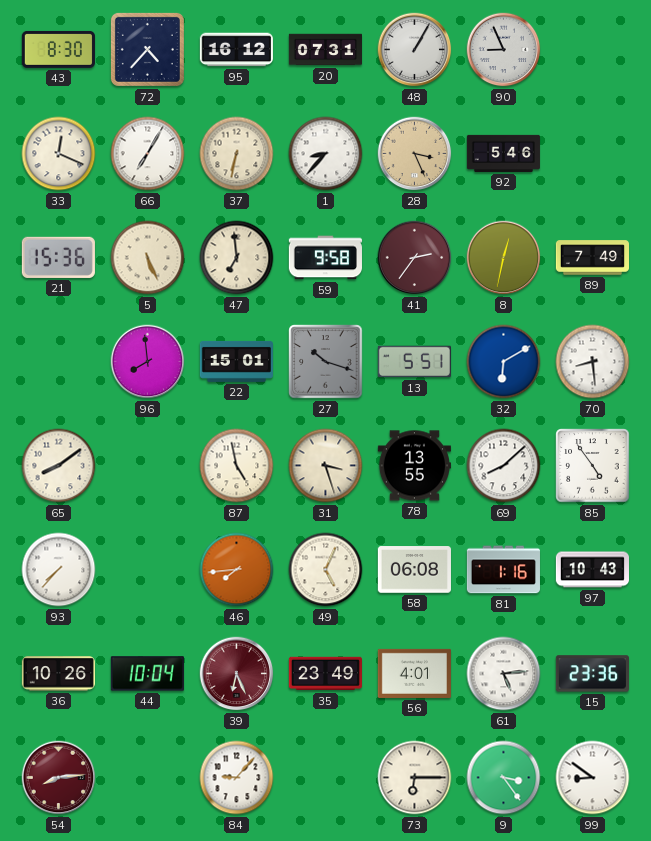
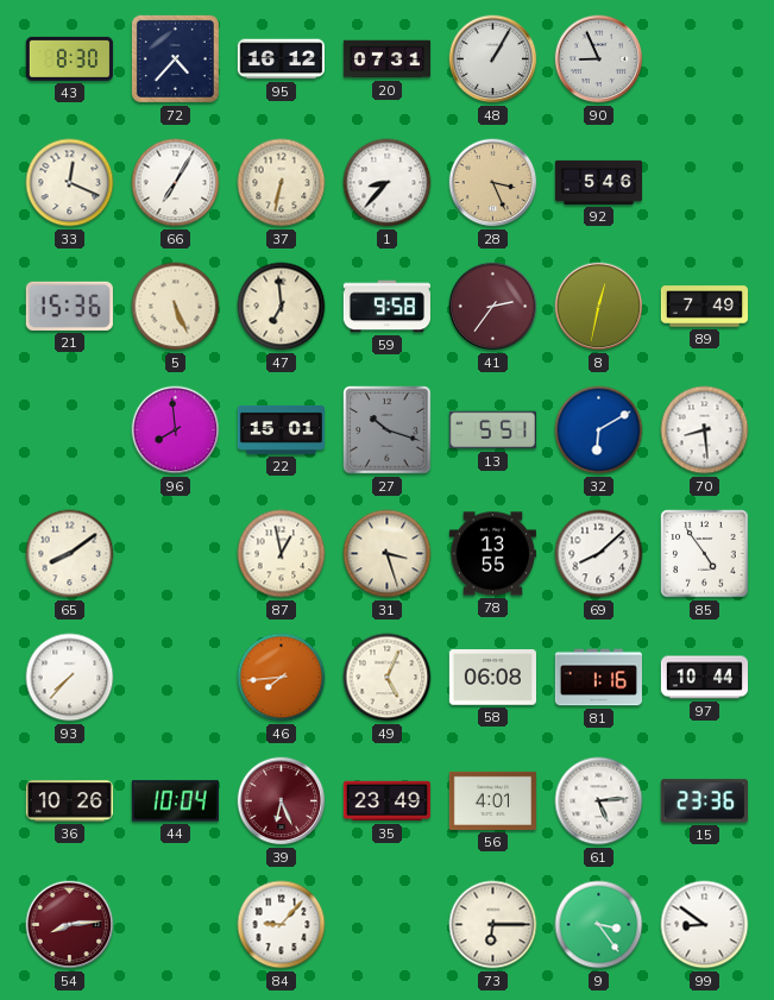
87: 4:58 -> 12:58
97: 10:43 -> 10:44
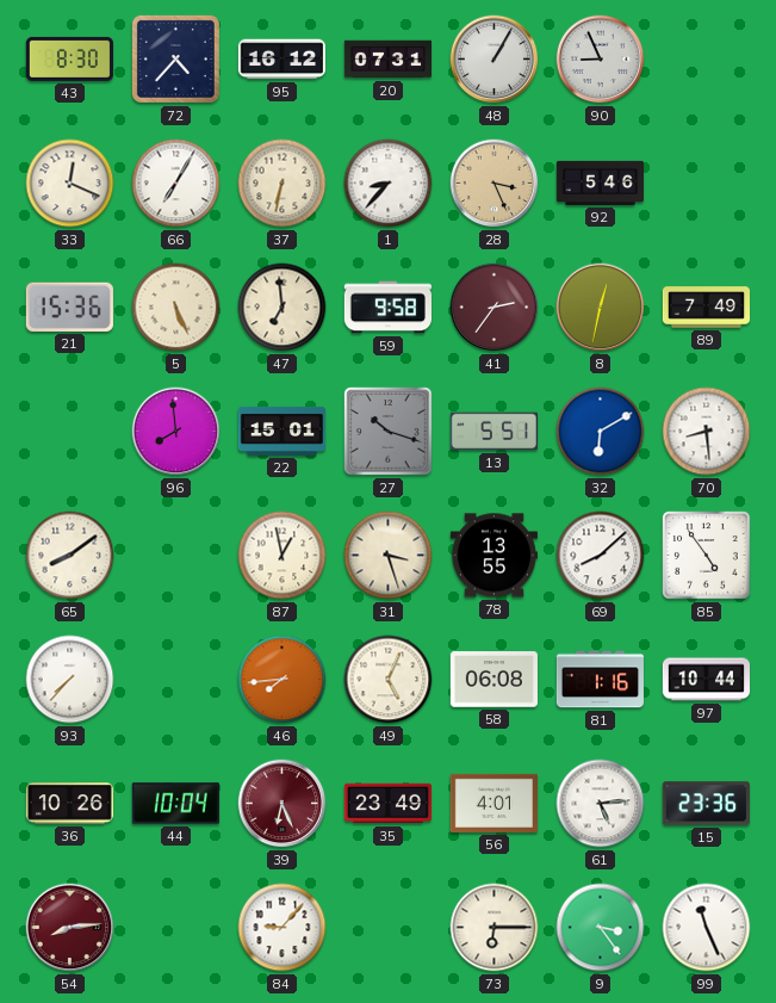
99: 8:51 -> 11:26
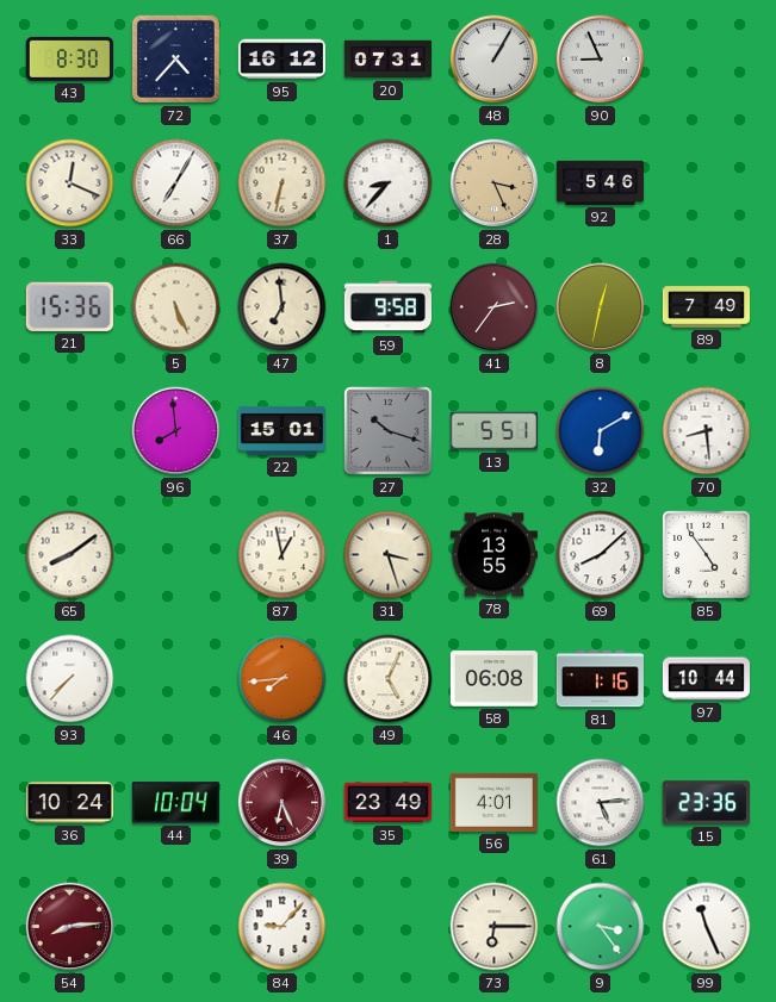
36: 10:26 -> 10:24
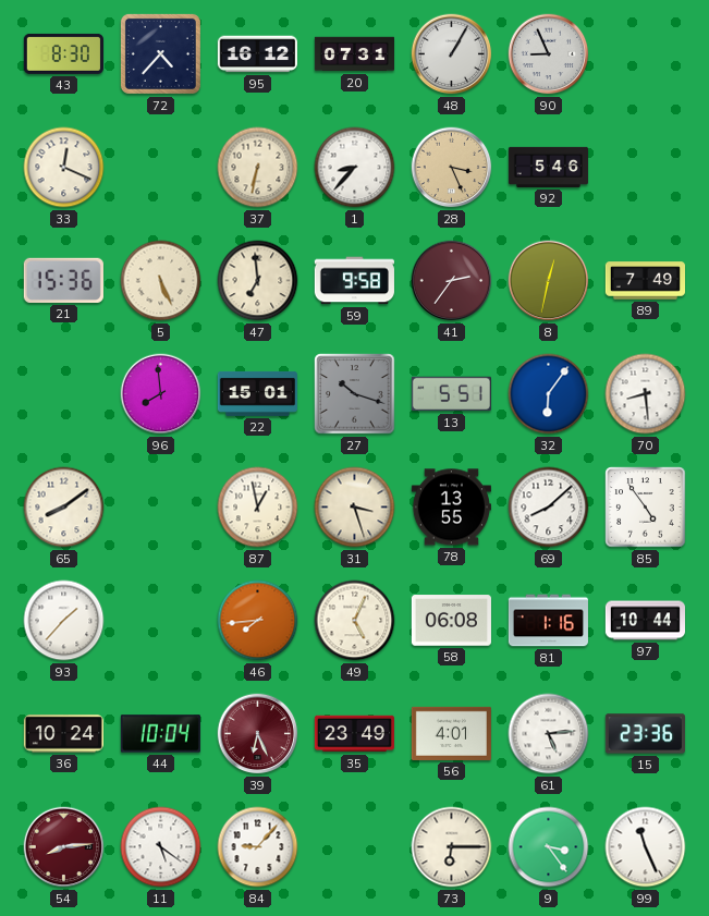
66: 7:05 -> none
32: 6:10 -> 6:06
93: 7:37 -> 1:37
11: none -> 5:21
